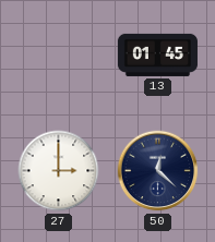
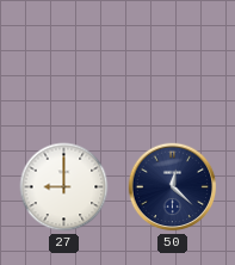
13: 01:45 -> none
27: 3:00 -> 9:00
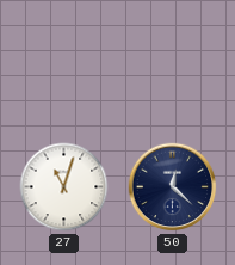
27: 9:00 -> 11:03
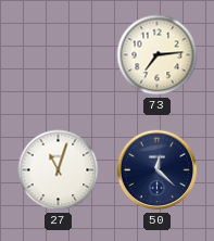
73: none -> 7:14
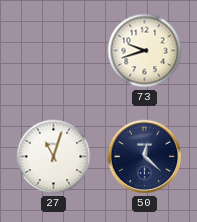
73: 7:14 -> 9:42
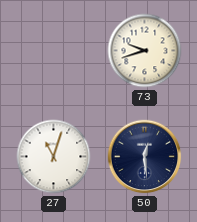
50: 12:22 -> 12:29
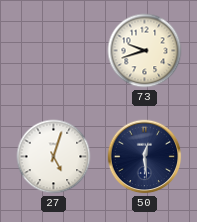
27: 11:03 -> 5:03
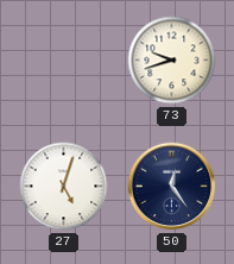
50: 12:29 -> 12:24
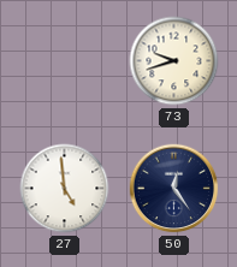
27: 5:03 -> 4:59
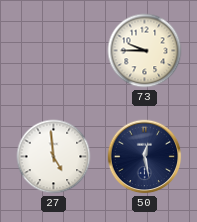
73: 9:42 -> 9:45
50: 12:24 -> 12:28
